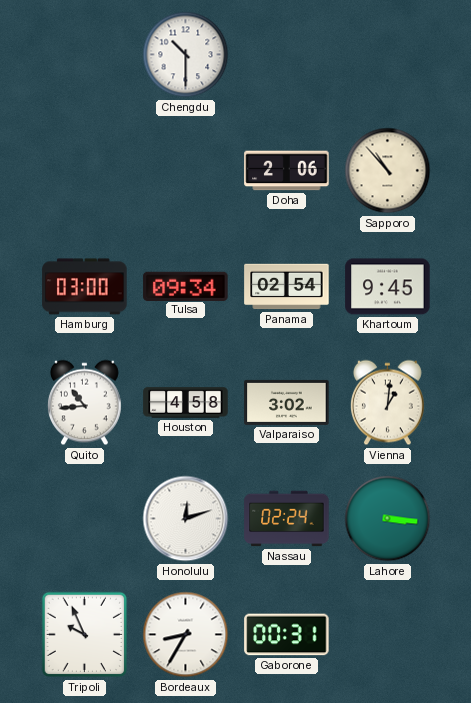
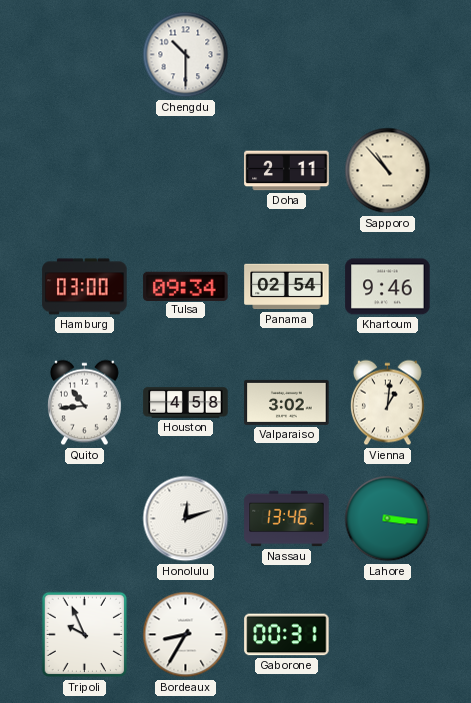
Doha: 2:06 -> 2:11
Khartoum: 9:45 -> 9:46
Nassau: 02:24 -> 13:46
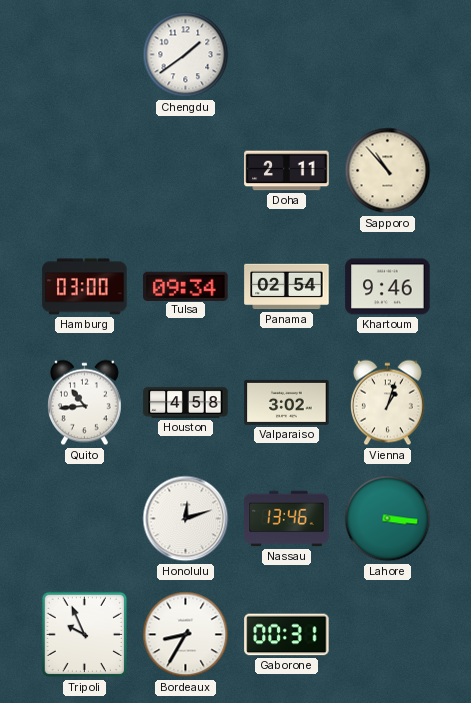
Chengdu: 10:30 -> 1:39
Vienna: 1:01 -> 1:03
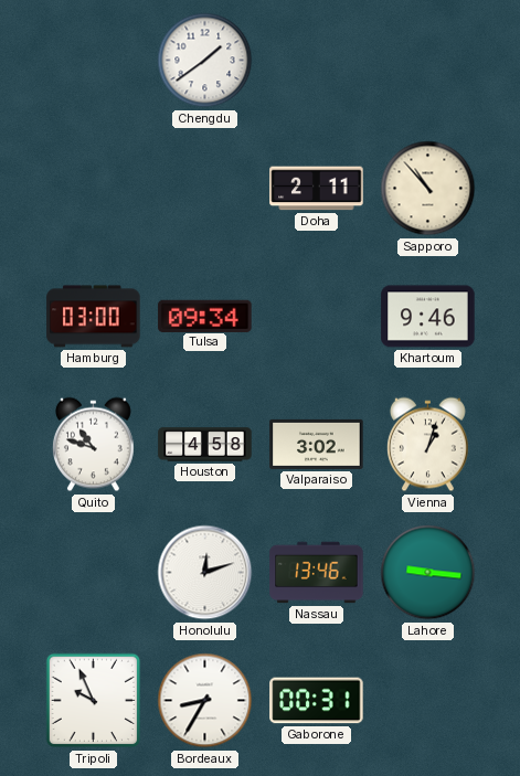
Panama: 02:54 -> none
Quito: 10:44 -> 10:48
Lahore: 3:16 -> 9:16
